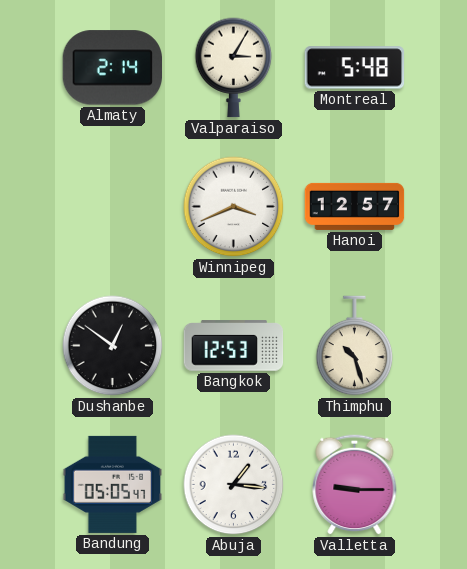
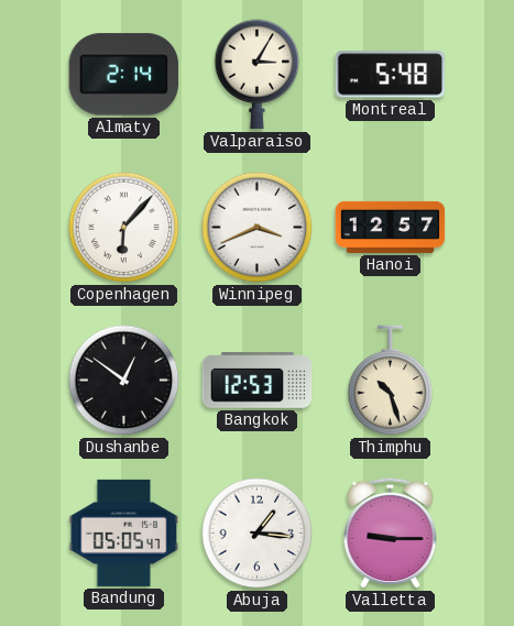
Copenhagen: none -> 6:07
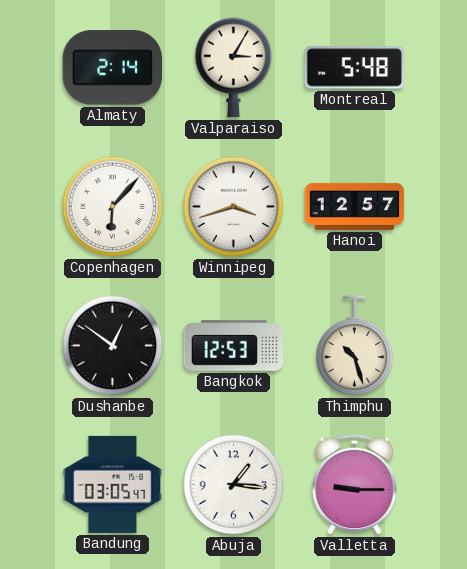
Winnipeg: 3:41 -> 3:42
Bandung: 05:05 -> 03:05
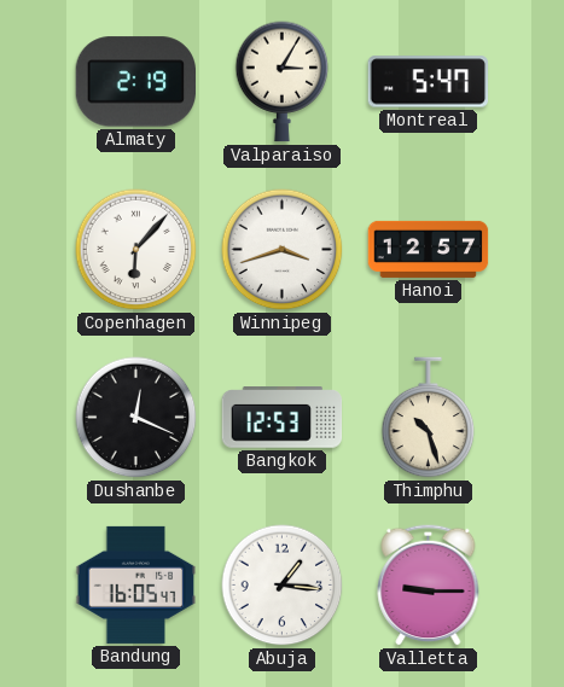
Almaty: 2:14 -> 2:19
Montreal: 5:48 -> 5:47
Dushanbe: 12:51 -> 12:19
Bandung: 03:05 -> 16:05
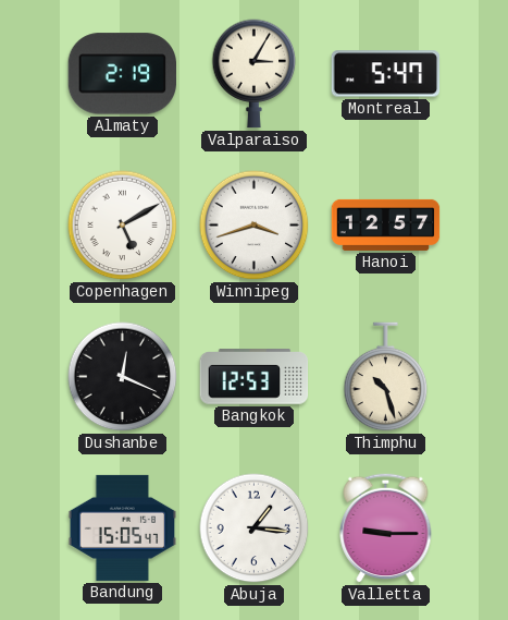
Copenhagen: 6:07 -> 5:10
Bandung: 16:05 -> 15:05
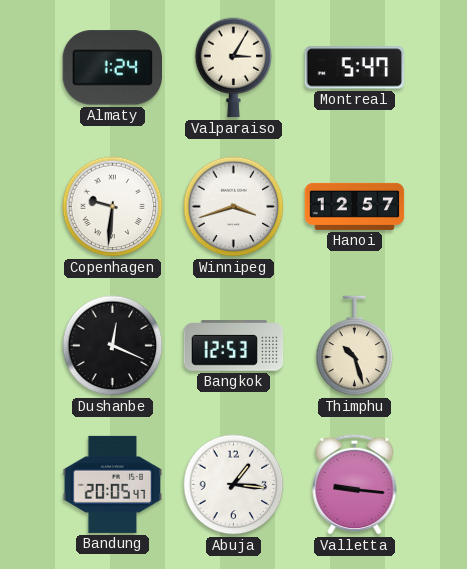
Almaty: 2:19 -> 1:24
Copenhagen: 5:10 -> 9:31
Bandung: 15:05 -> 20:05
Valletta: 9:15 -> 9:16
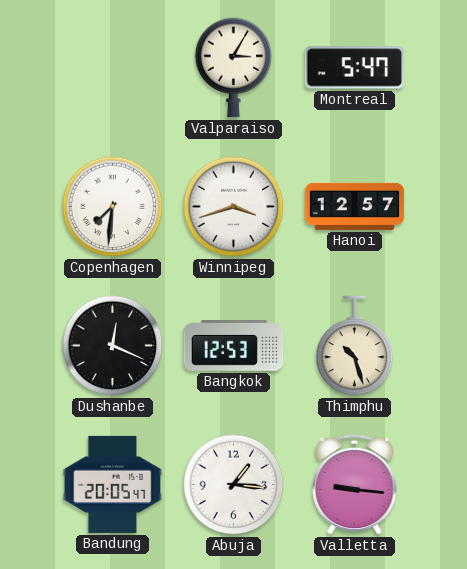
Almaty: 1:24 -> none
Copenhagen: 9:31 -> 7:31
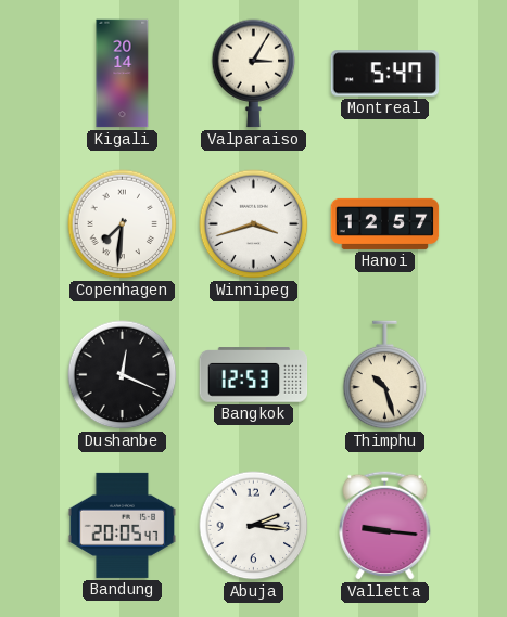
Kigali: none -> 20:14
Abuja: 1:16 -> 2:16
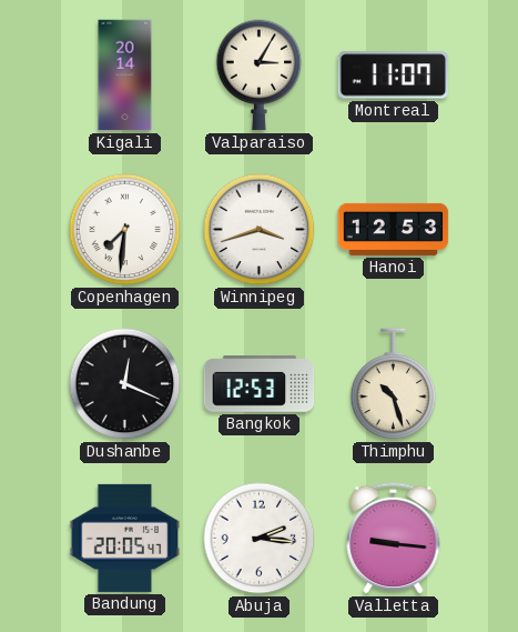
Montreal: 5:47 -> 11:07
Hanoi: 12:57 -> 12:53
